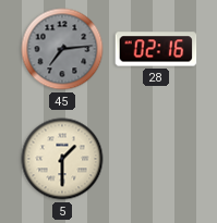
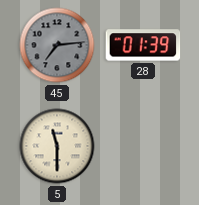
28: 02:16 -> 01:39
5: 1:30 -> 11:30
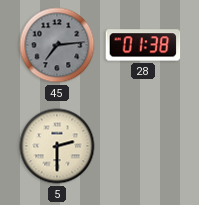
28: 01:39 -> 01:38
5: 11:30 -> 2:30
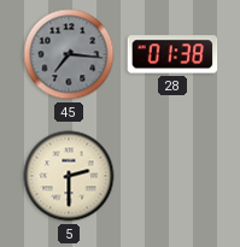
45: 7:14 -> 7:16
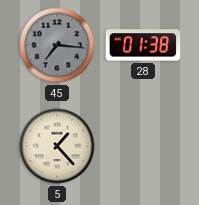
5: 2:30 -> 1:23
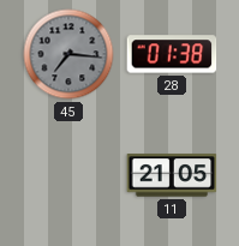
5: 1:23 -> none
11: none -> 21:05
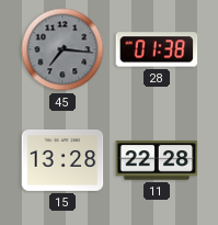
15: none -> 13:28
11: 21:05 -> 22:28
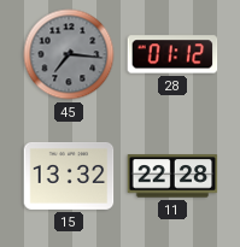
28: 01:38 -> 01:12
15: 13:28 -> 13:32
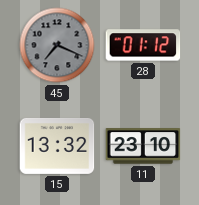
45: 7:16 -> 7:19
11: 22:28 -> 23:10
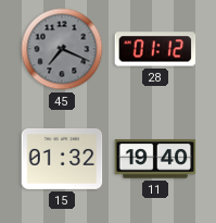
15: 13:32 -> 01:32
11: 23:10 -> 19:40
